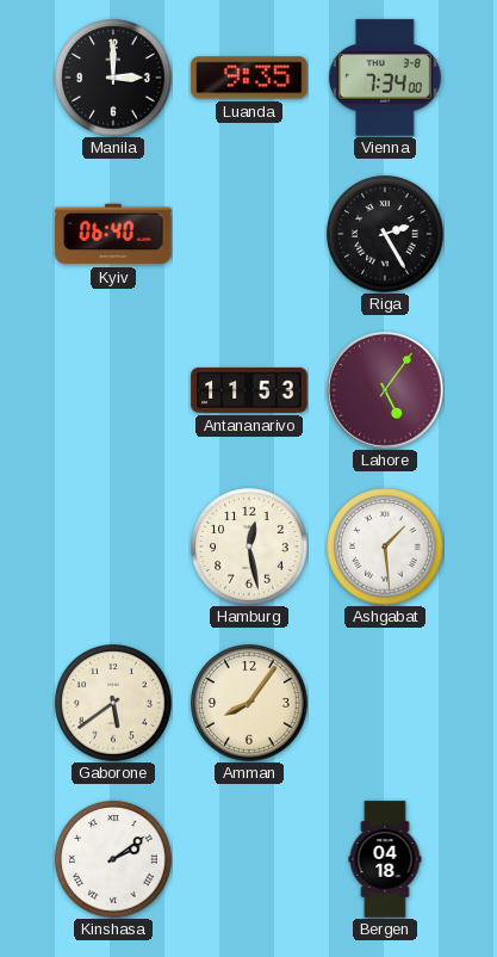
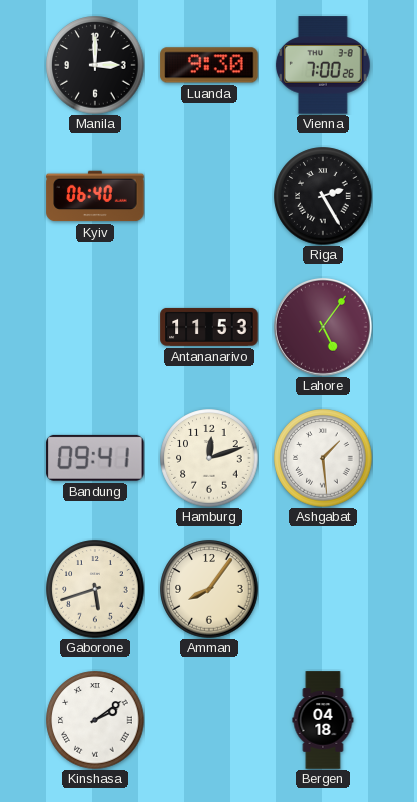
Luanda: 9:35 -> 9:30
Vienna: 7:34 -> 7:00
Bandung: none -> 09:41
Hamburg: 12:28 -> 12:12
Gaborone: 5:39 -> 5:42
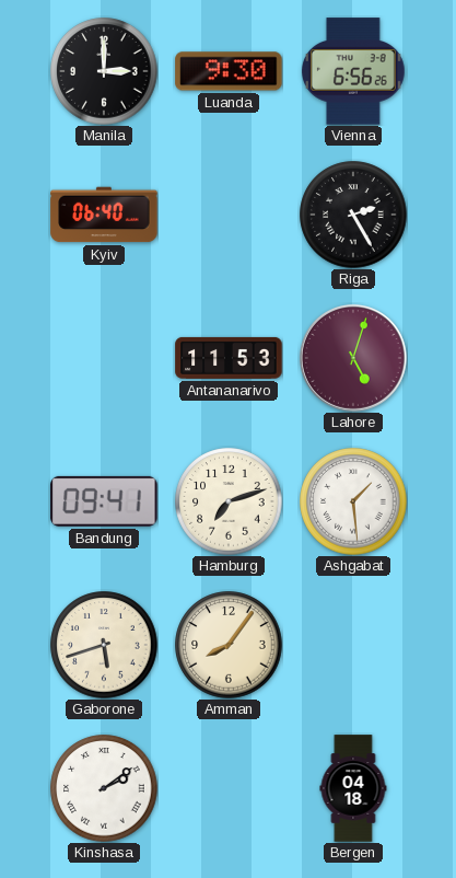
Vienna: 7:00 -> 6:56
Lahore: 5:06 -> 5:03
Hamburg: 12:12 -> 7:12
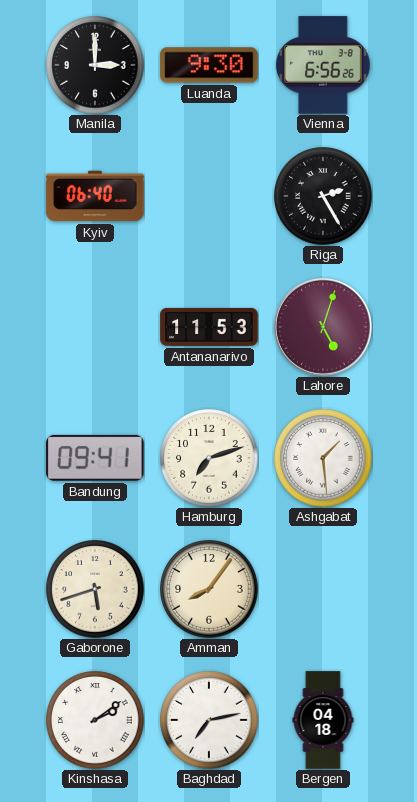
Baghdad: none -> 7:13
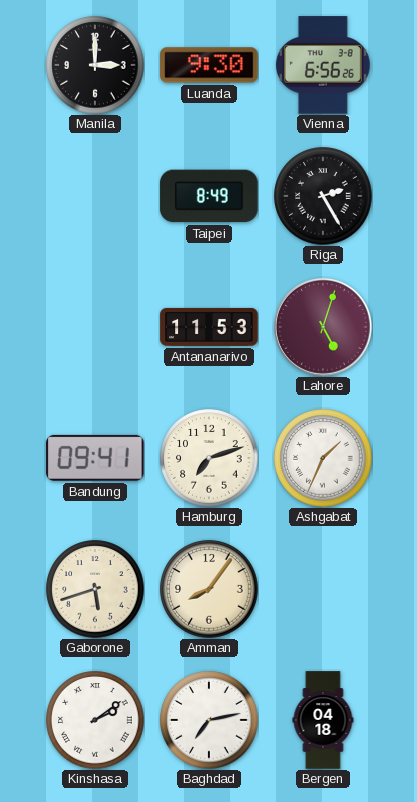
Kyiv: 06:40 -> none
Taipei: none -> 8:49
Ashgabat: 1:29 -> 1:34
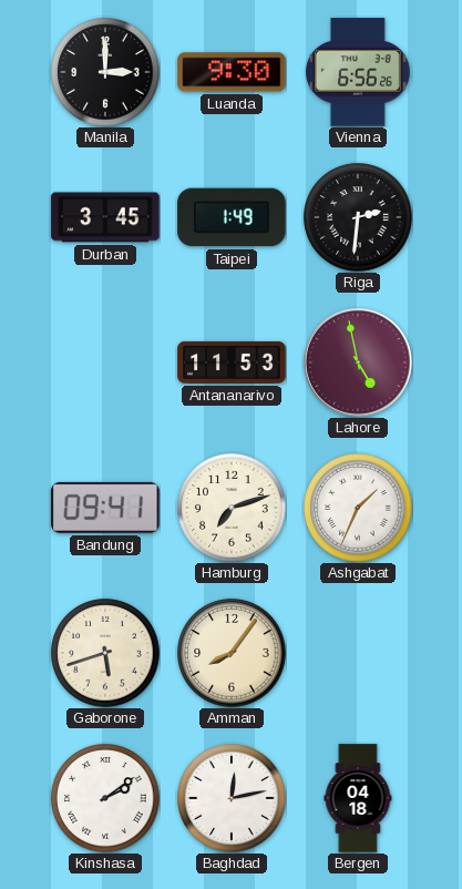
Durban: none -> 3:45
Taipei: 8:49 -> 1:49
Riga: 2:25 -> 2:31
Lahore: 5:03 -> 4:58
Baghdad: 7:13 -> 12:13
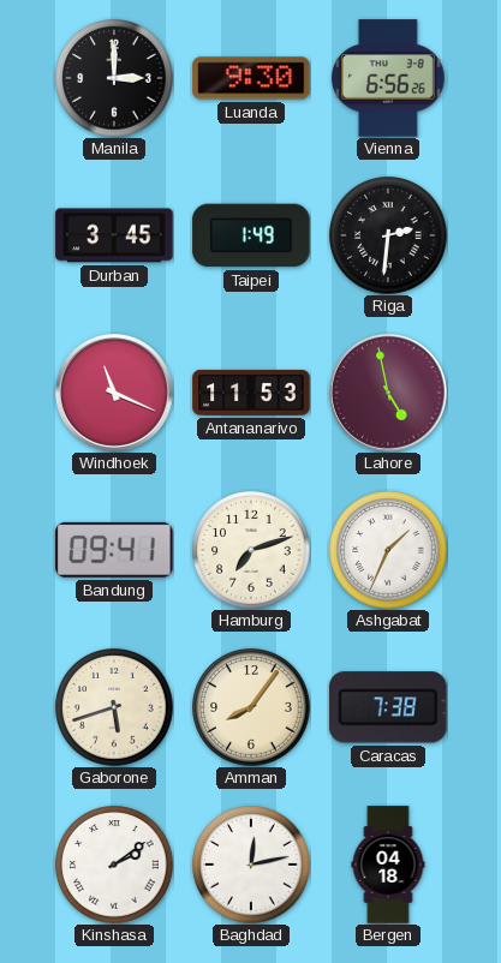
Windhoek: none -> 11:19
Caracas: none -> 7:38
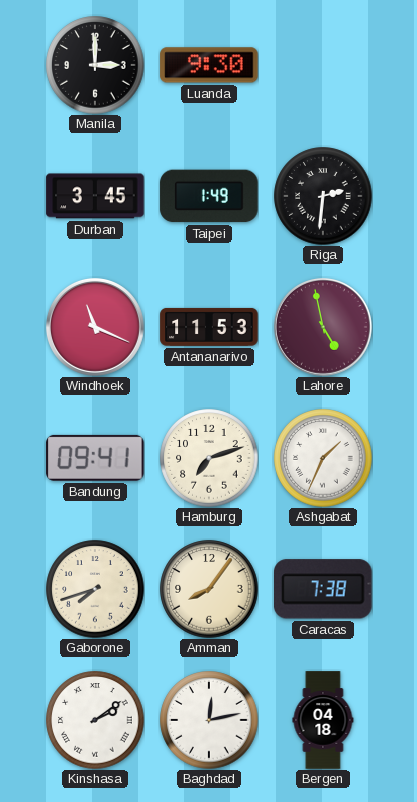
Vienna: 6:56 -> none
Gaborone: 5:42 -> 7:42
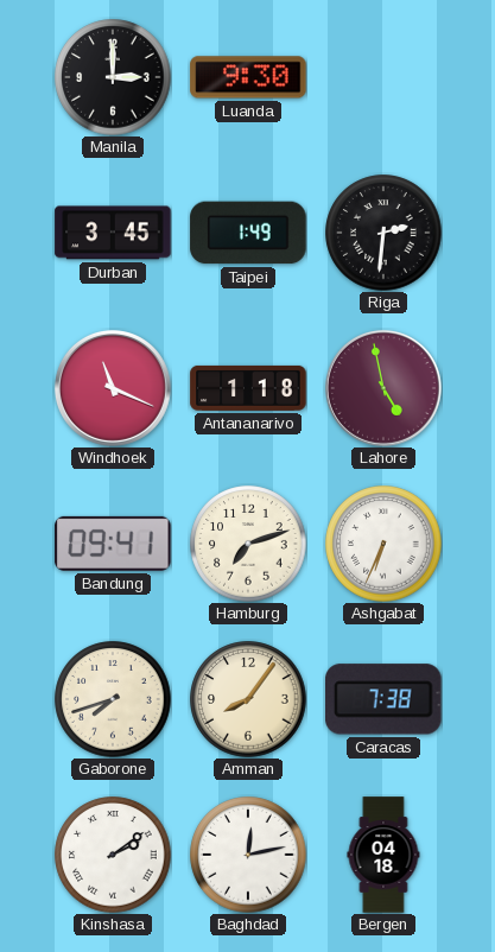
Antananarivo: 11:53 -> 1:18
Ashgabat: 1:34 -> 6:34
